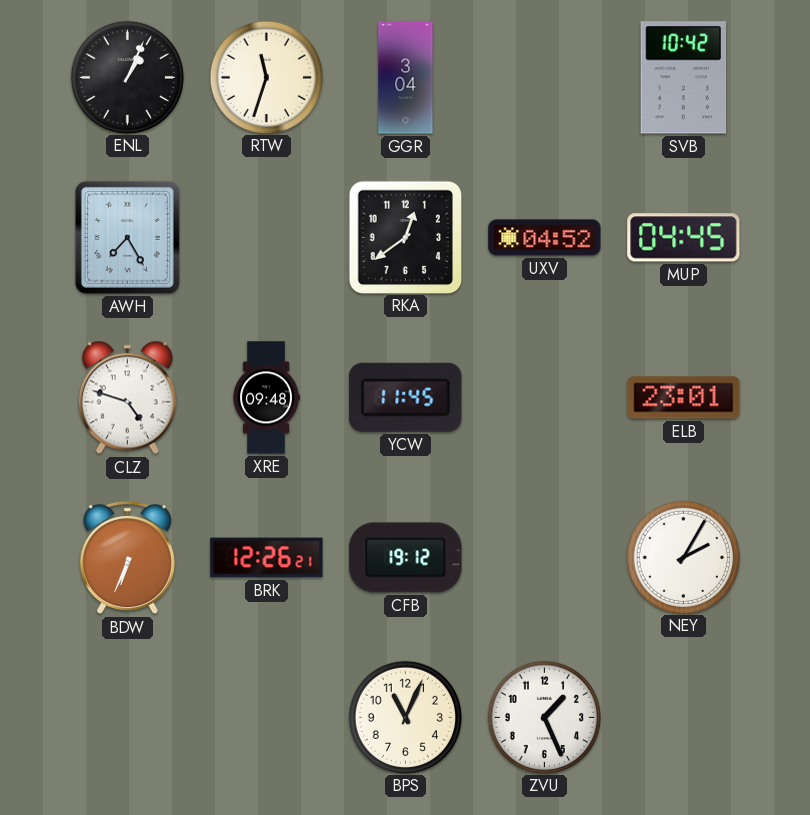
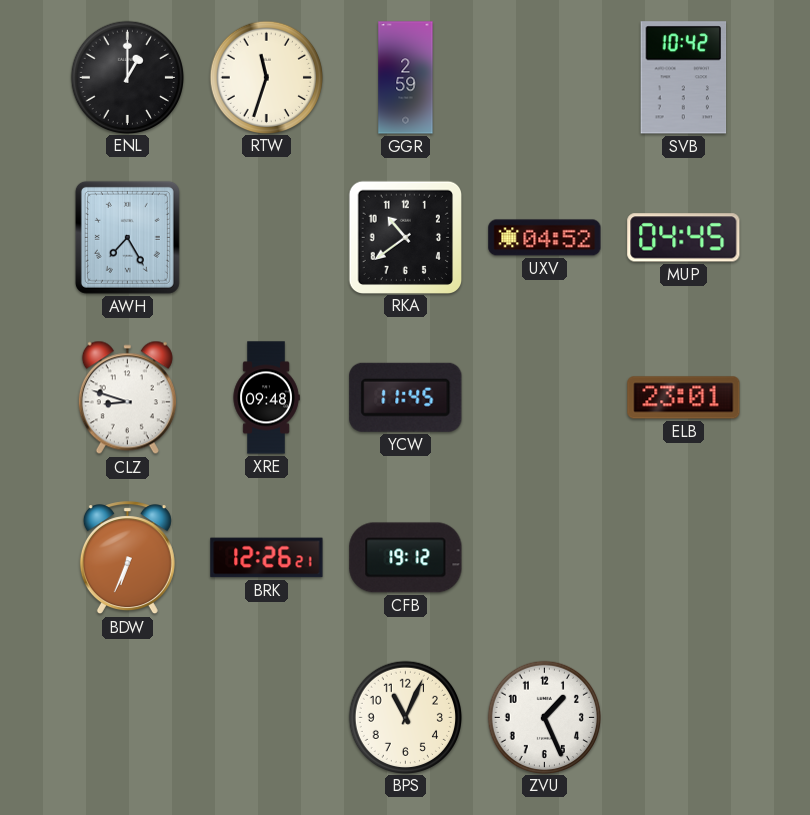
ENL: 1:04 -> 1:00
GGR: 3:04 -> 2:59
RKA: 12:39 -> 10:39
CLZ: 4:48 -> 8:48
NEY: 2:05 -> none
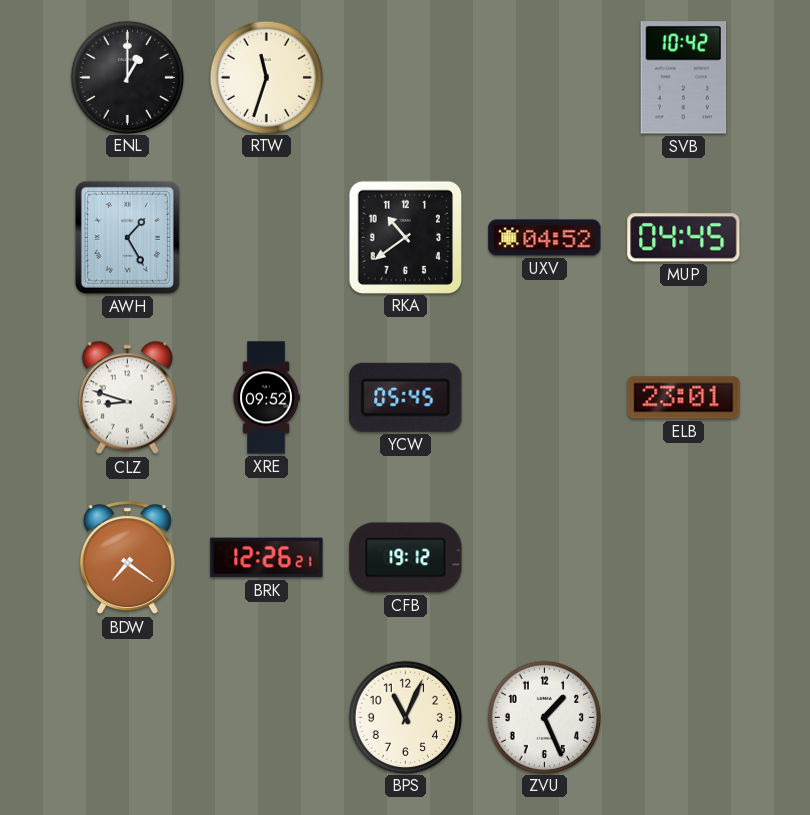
GGR: 2:59 -> none
AWH: 7:25 -> 1:25
XRE: 09:48 -> 09:52
YCW: 11:45 -> 05:45
BDW: 6:34 -> 7:21
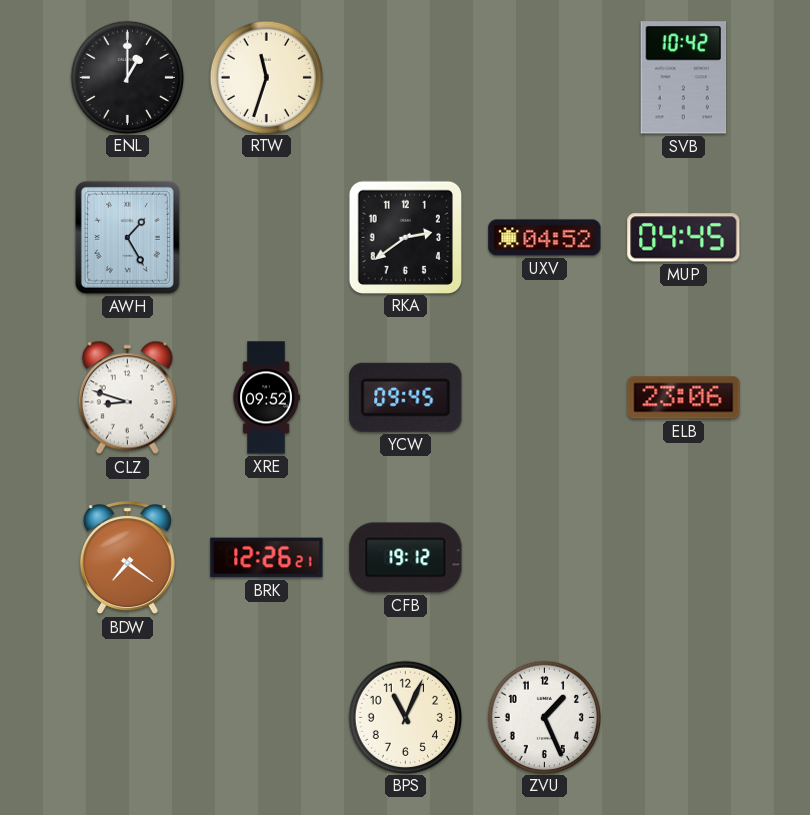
RKA: 10:39 -> 2:39
YCW: 05:45 -> 09:45
ELB: 23:01 -> 23:06
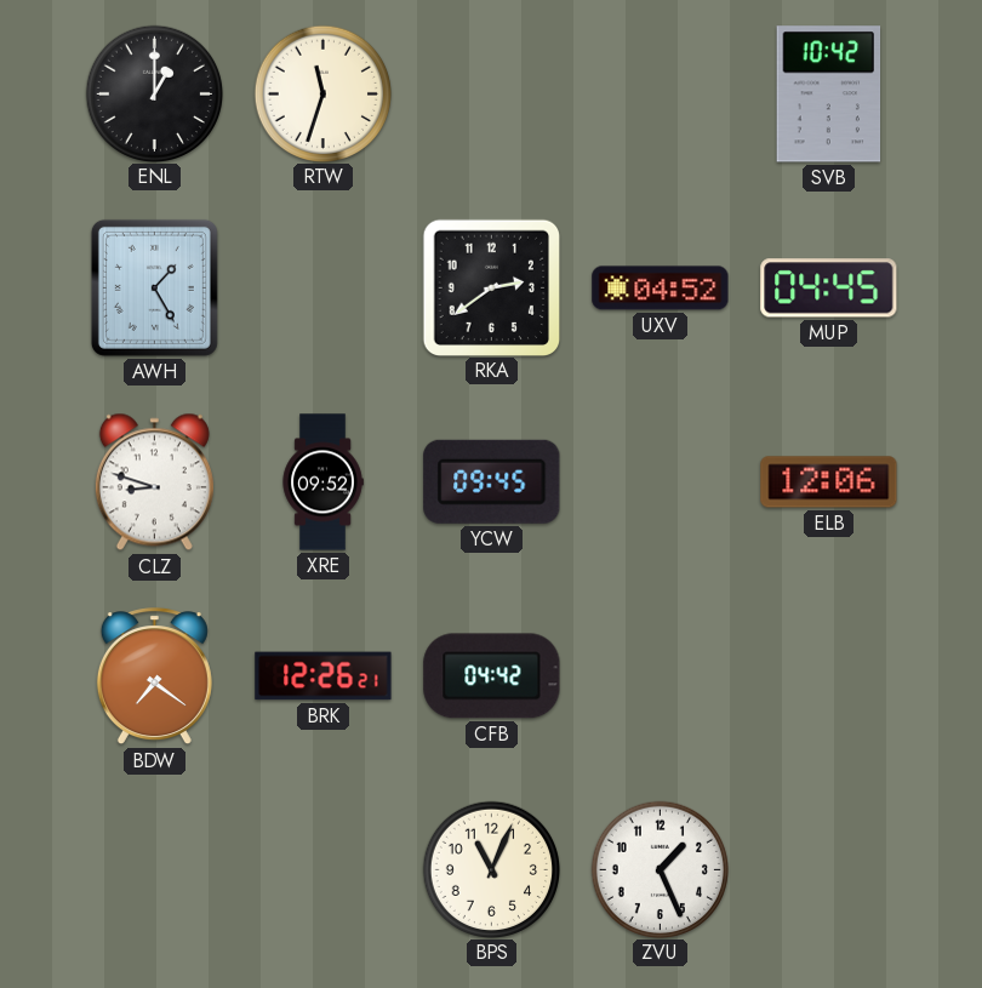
ELB: 23:06 -> 12:06
CFB: 19:12 -> 04:42
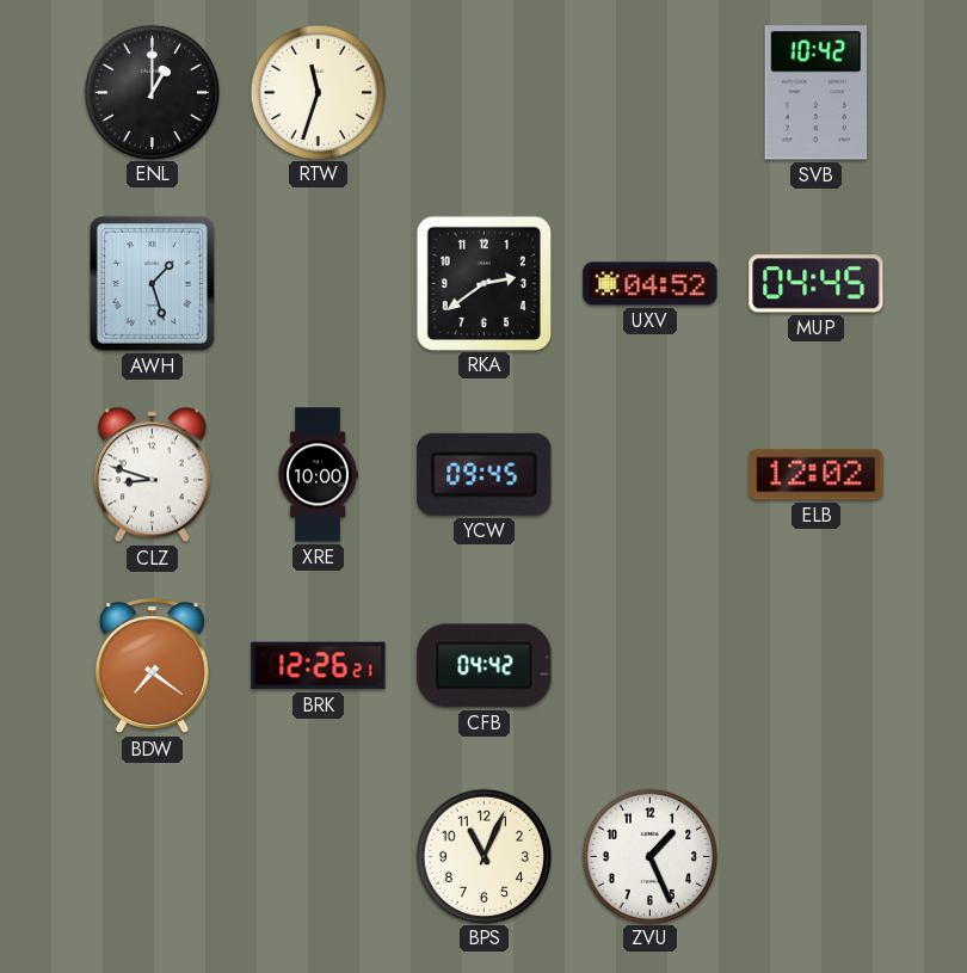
AWH: 1:25 -> 1:27
XRE: 09:52 -> 10:00
ELB: 12:06 -> 12:02
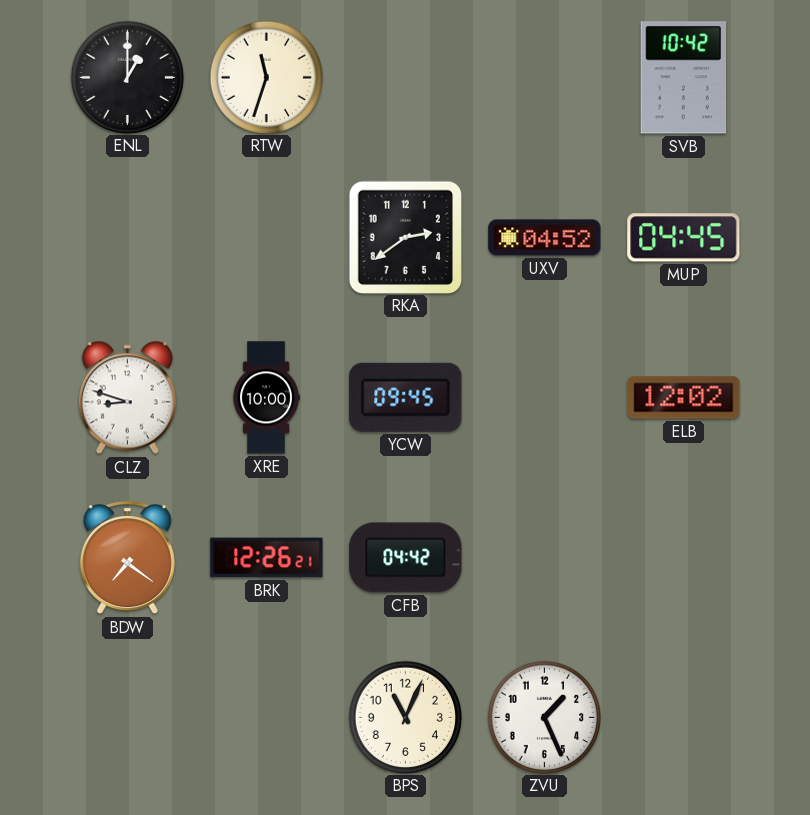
AWH: 1:27 -> none
